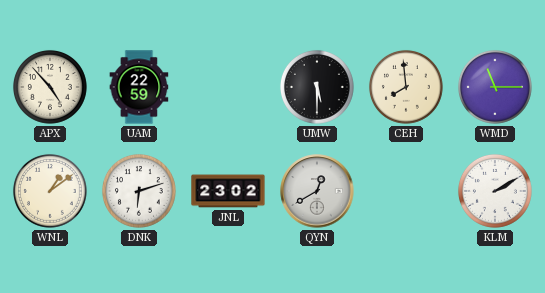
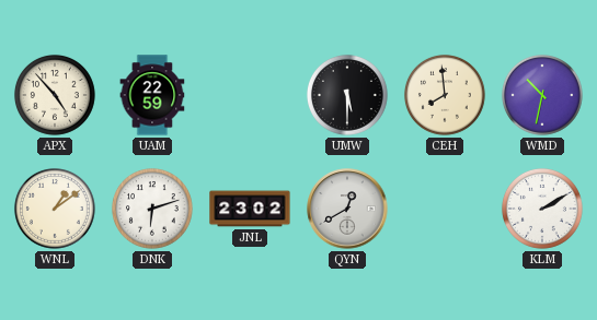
WMD: 11:15 -> 10:32
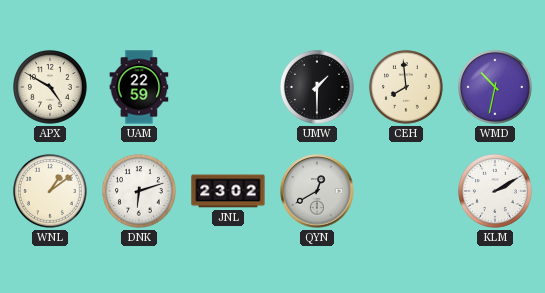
APX: 4:53 -> 4:50
UMW: 5:30 -> 1:30
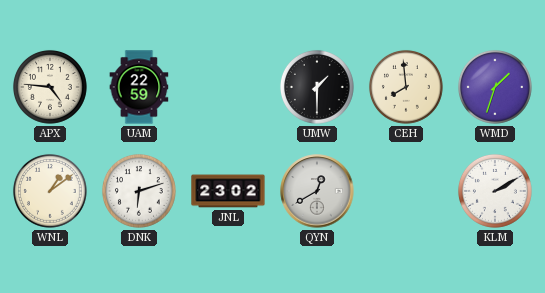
APX: 4:50 -> 4:46
WMD: 10:32 -> 1:33
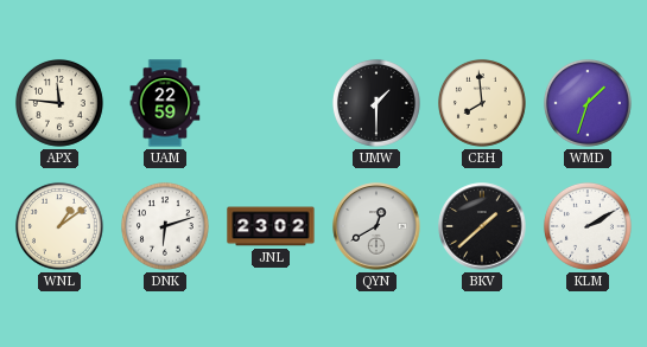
APX: 4:46 -> 11:46
BKV: none -> 1:38
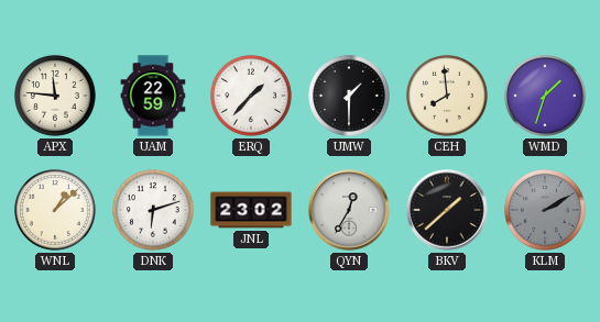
ERQ: none -> 1:37
WNL: 1:09 -> 1:08
QYN: 12:40 -> 12:35
KLM dial: white -> grey
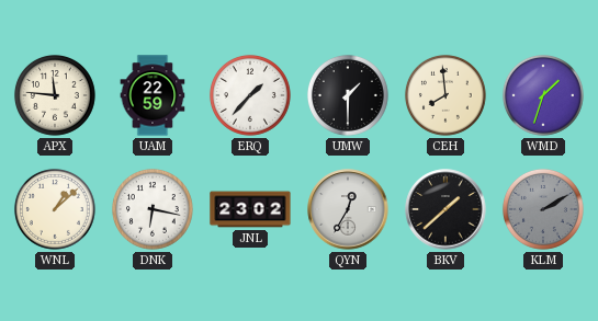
DNK: 6:12 -> 6:17
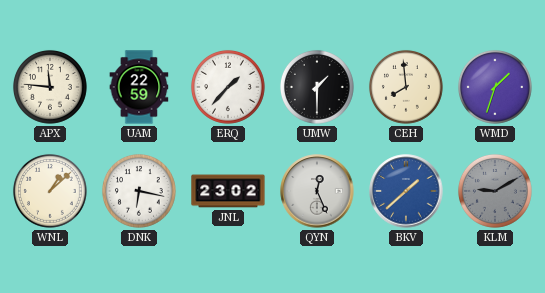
QYN: 12:35 -> 12:26
BKV dial: black -> blue
KLM: 2:10 -> 9:10
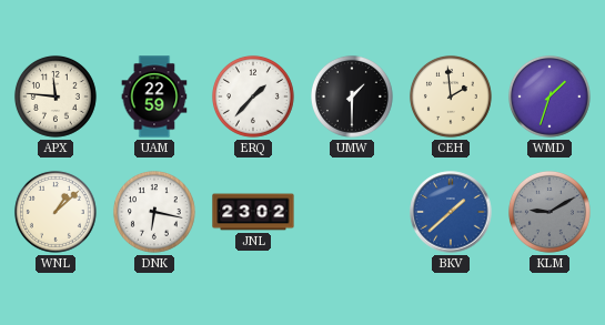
CEH: 7:59 -> 1:59
QYN: 12:26 -> none
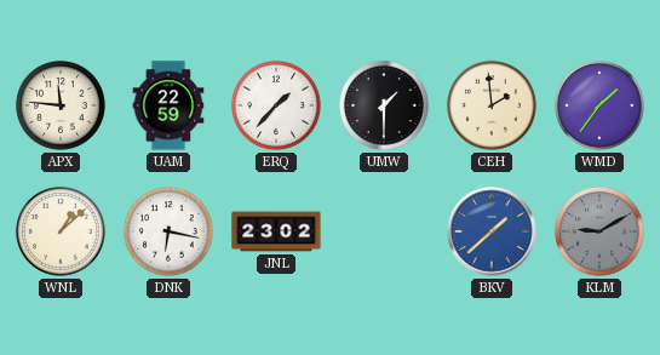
WMD: 1:33 -> 1:36
